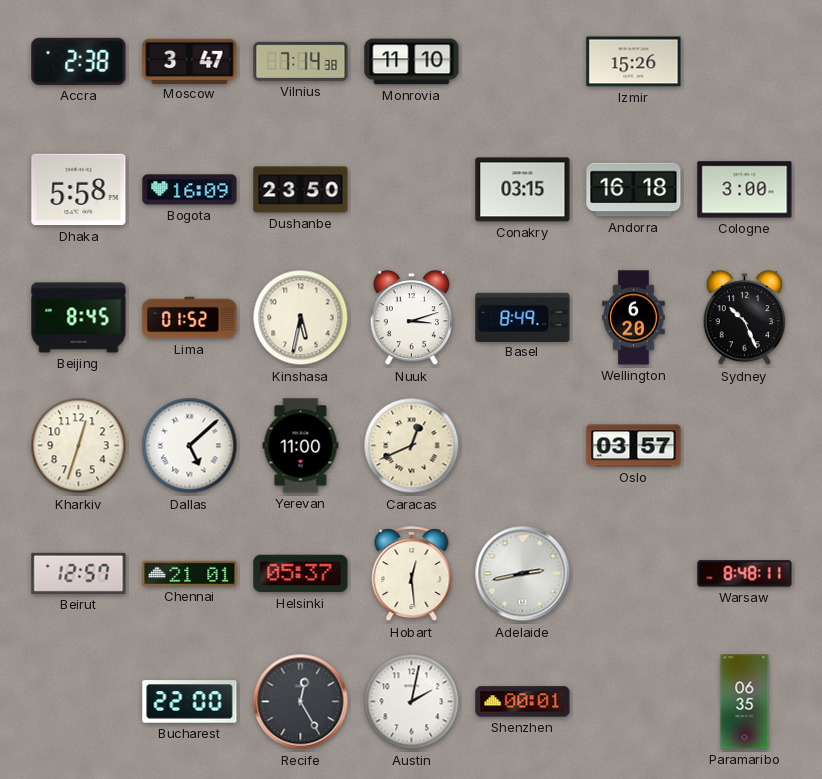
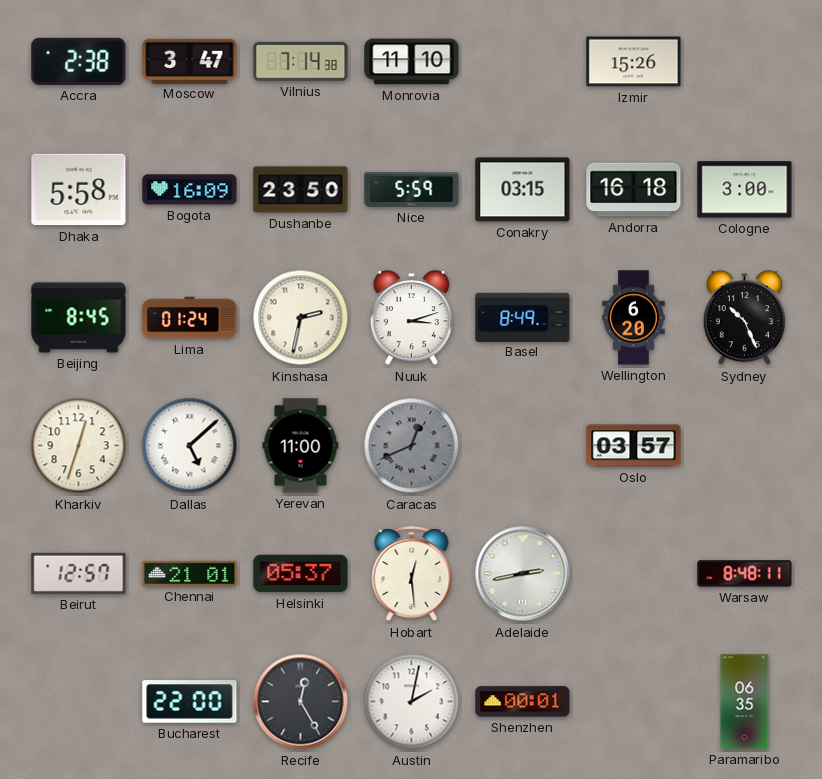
Nice: none -> 5:59
Lima: 01:52 -> 01:24
Kinshasa: 5:32 -> 2:32
Caracas dial: cream -> grey
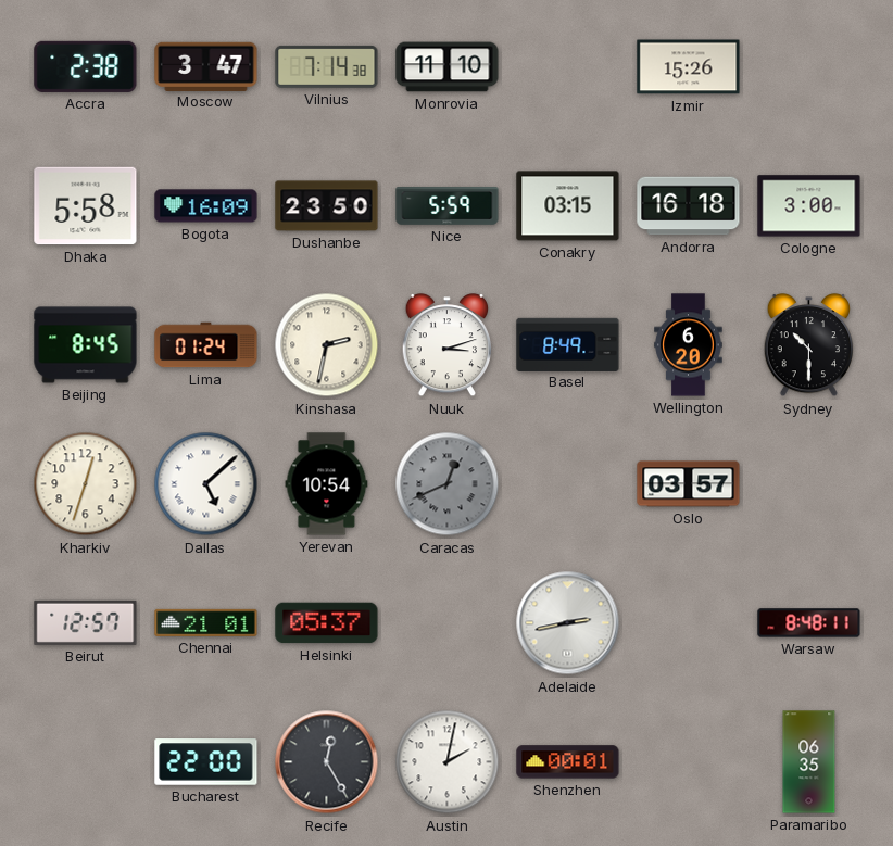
Sydney: 10:26 -> 10:30
Yerevan: 11:00 -> 10:54
Hobart: 12:29 -> none
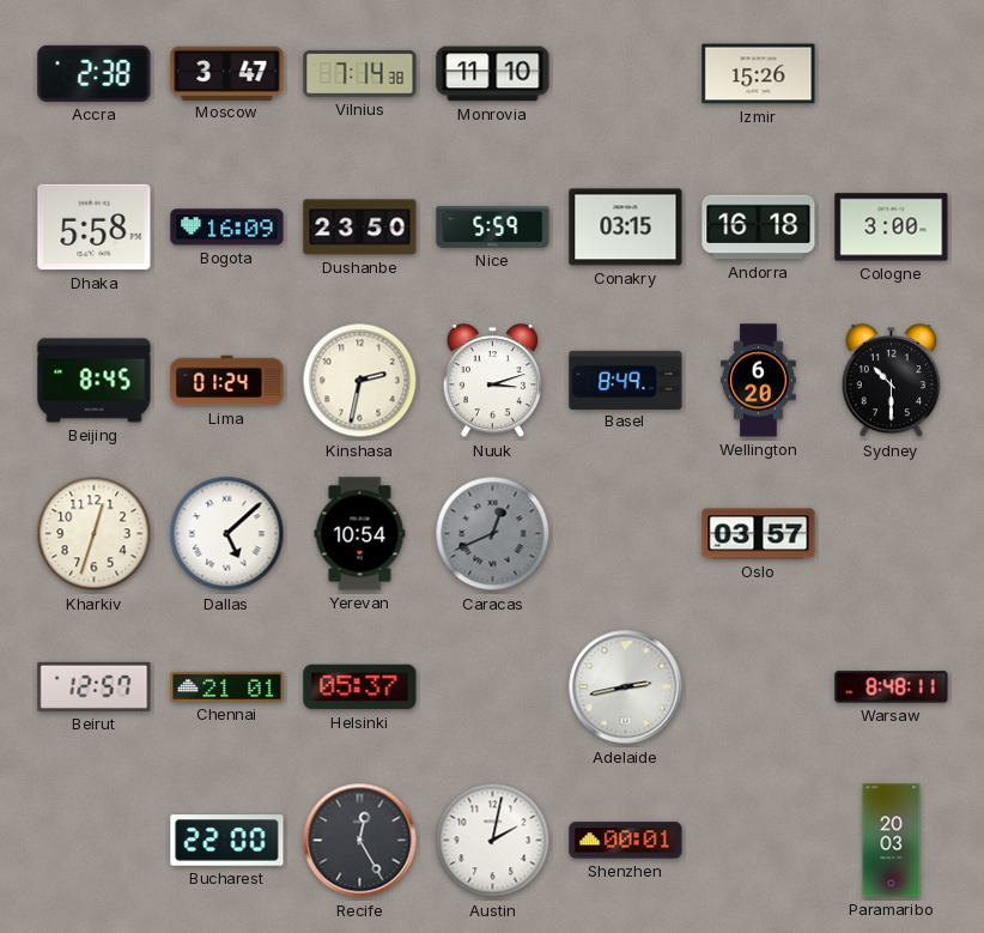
Paramaribo: 06:35 -> 20:03
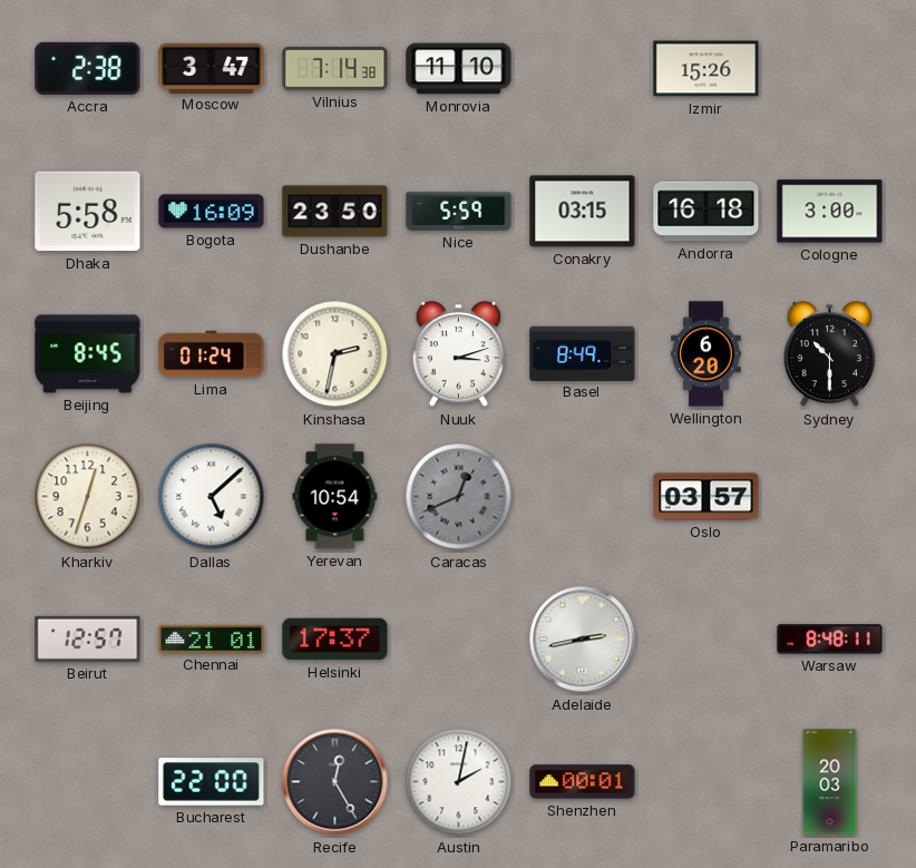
Helsinki: 05:37 -> 17:37
